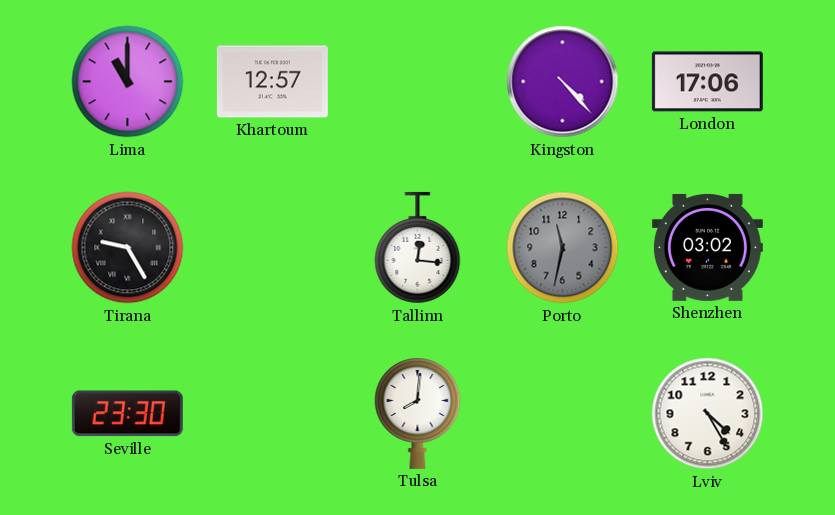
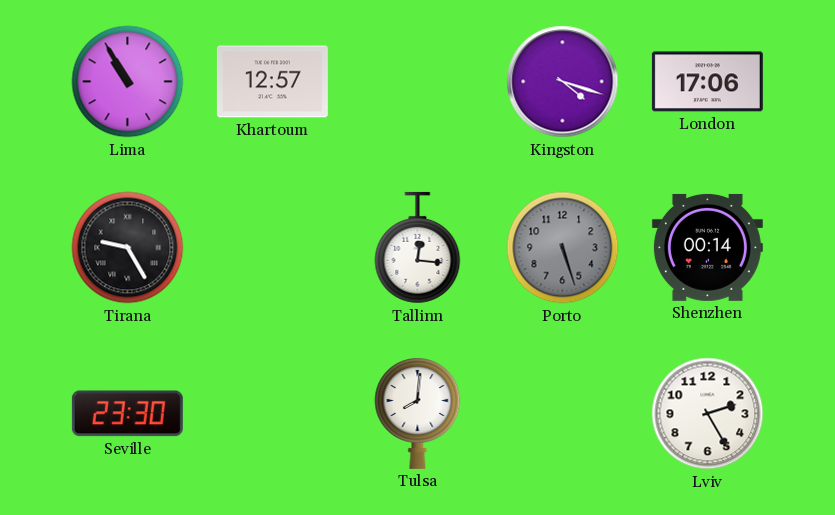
Lima: 11:00 -> 10:55
Kingston: 4:23 -> 4:18
Porto: 11:32 -> 5:27
Shenzhen: 03:02 -> 00:14
Lviv: 4:25 -> 2:25
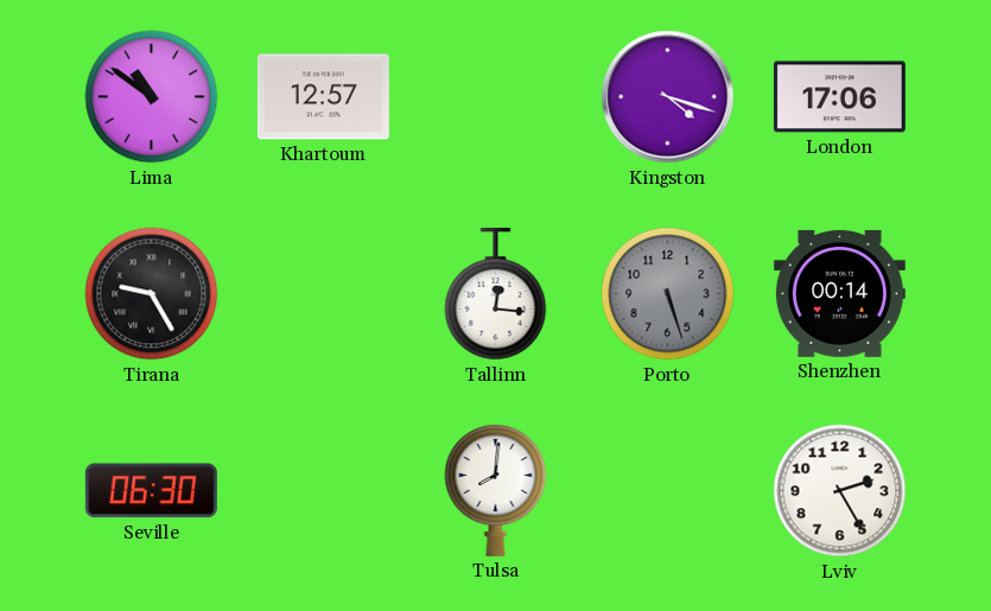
Lima: 10:55 -> 10:51
Seville: 23:30 -> 06:30
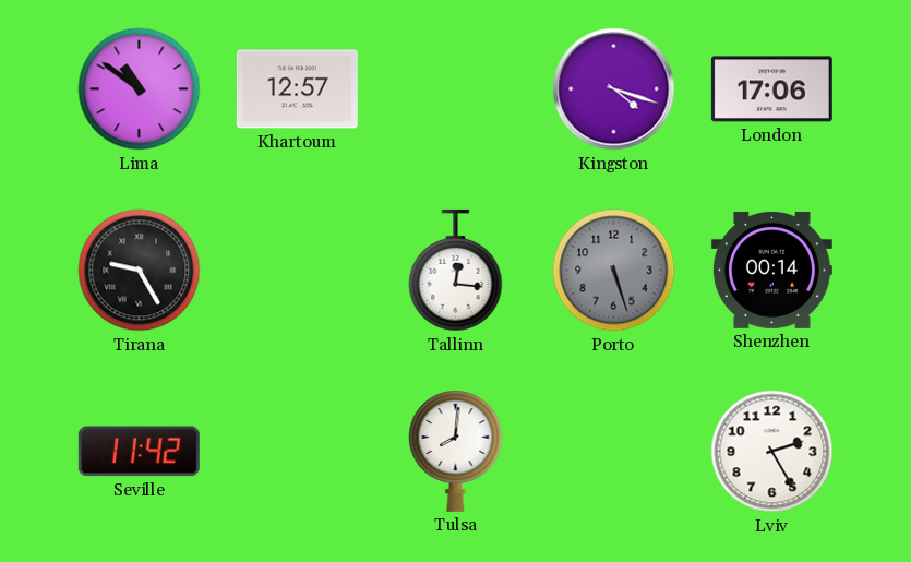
Seville: 06:30 -> 11:42
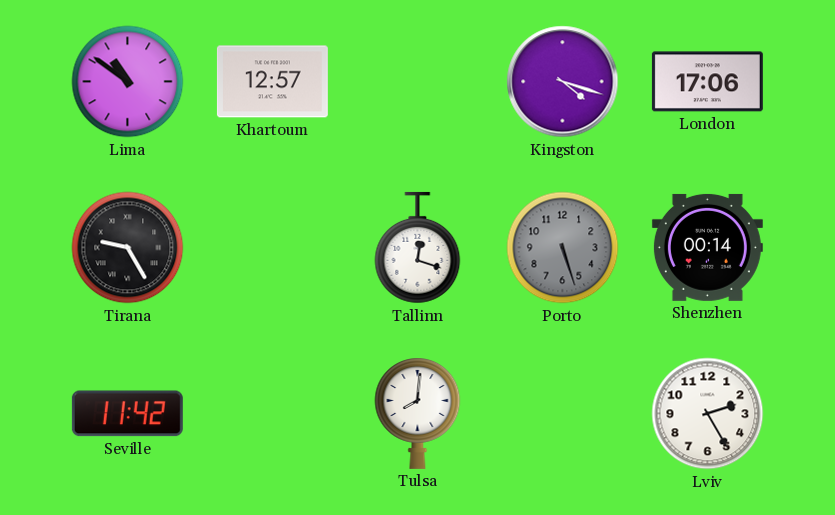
Tallinn: 12:16 -> 12:18
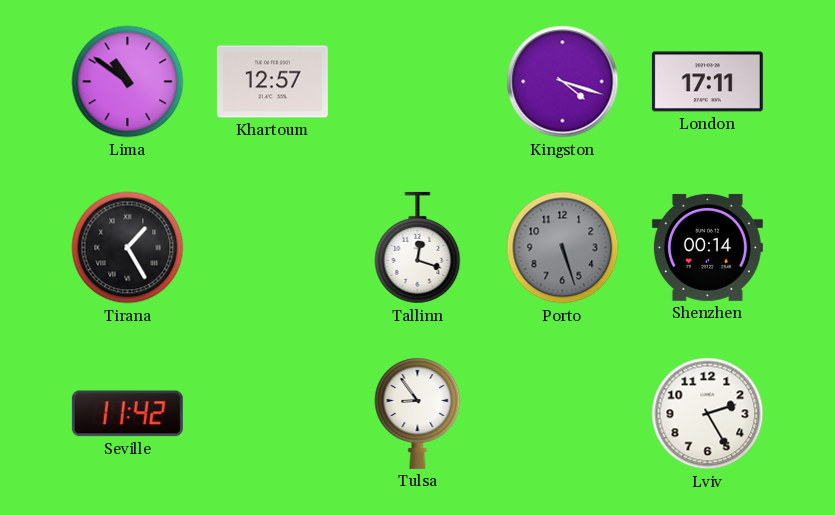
London: 17:06 -> 17:11
Tirana: 9:25 -> 1:25
Tulsa: 8:01 -> 8:54
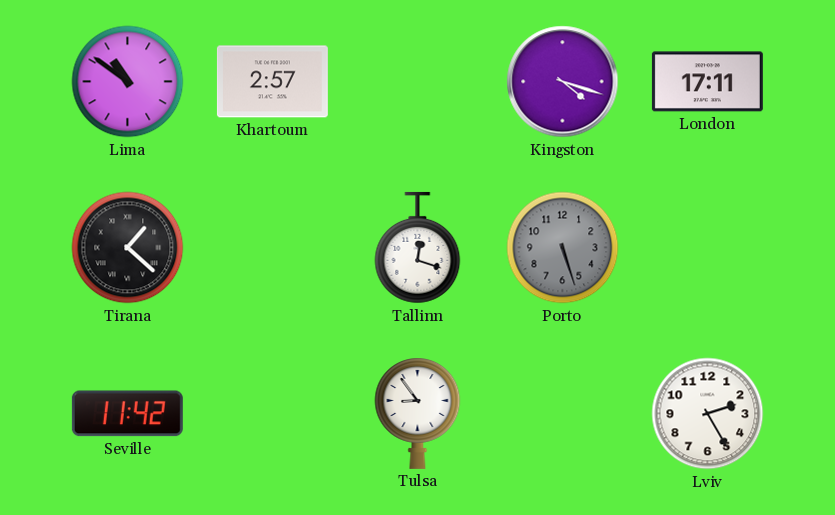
Khartoum: 12:57 -> 2:57
Tirana: 1:25 -> 1:22
Shenzhen: 00:14 -> none
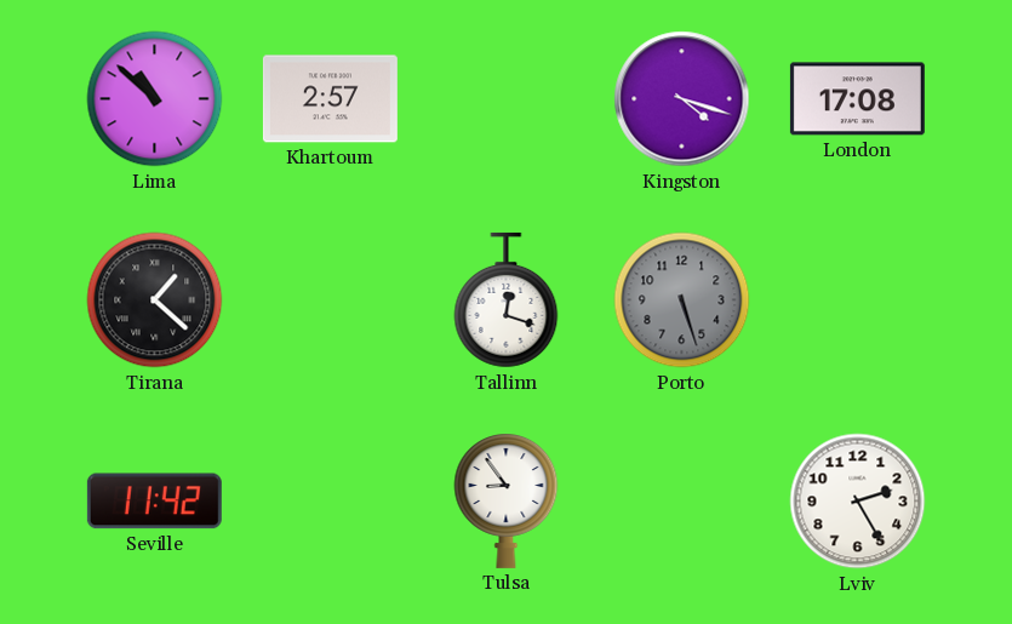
Lima: 10:51 -> 10:52
London: 17:11 -> 17:08
